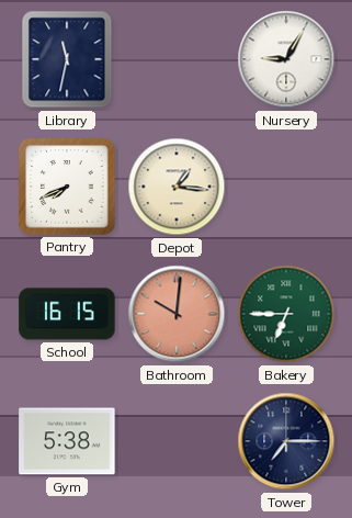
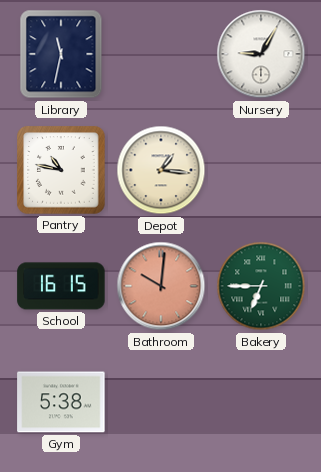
Pantry: 7:41 -> 10:47
Tower: 7:15 -> none
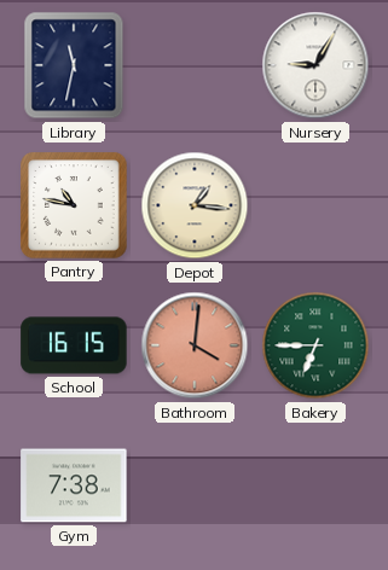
Bathroom: 10:01 -> 4:01
Gym: 5:38 -> 7:38
